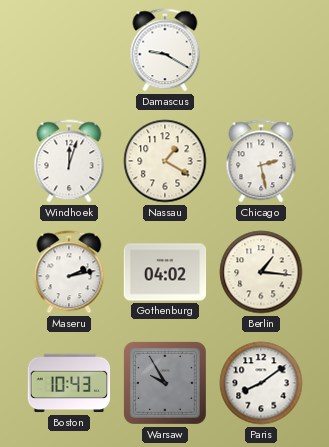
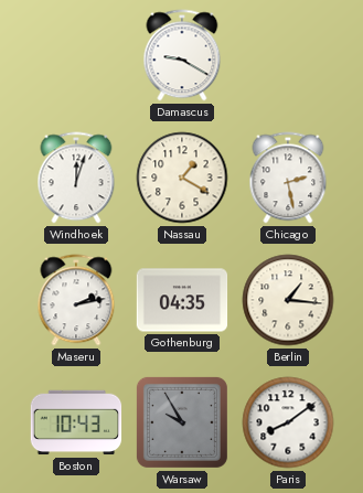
Gothenburg: 04:02 -> 04:35
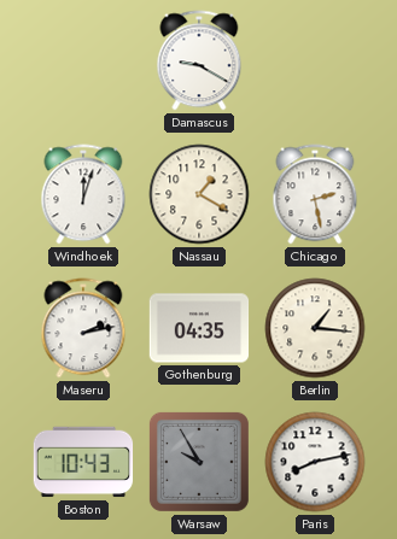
Paris: 8:09 -> 8:13
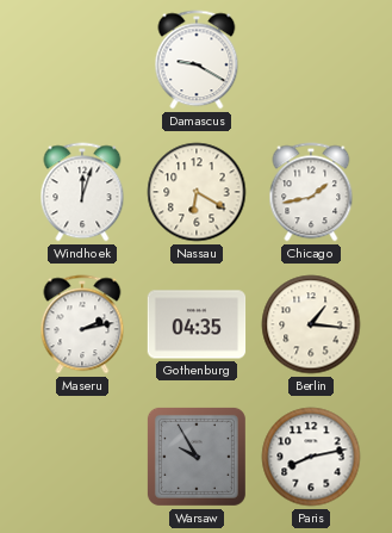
Nassau: 1:20 -> 6:20
Chicago: 2:28 -> 1:43
Boston: 10:43 -> none
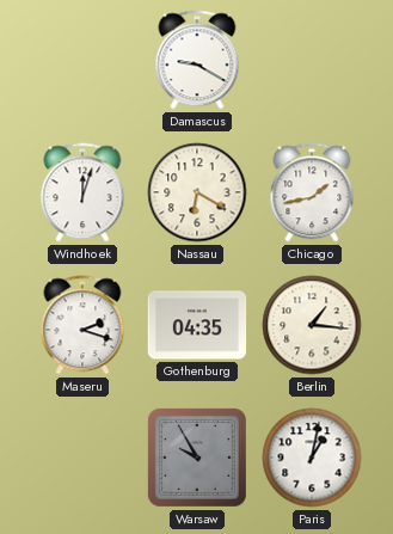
Maseru: 2:13 -> 2:18
Paris: 8:13 -> 1:02
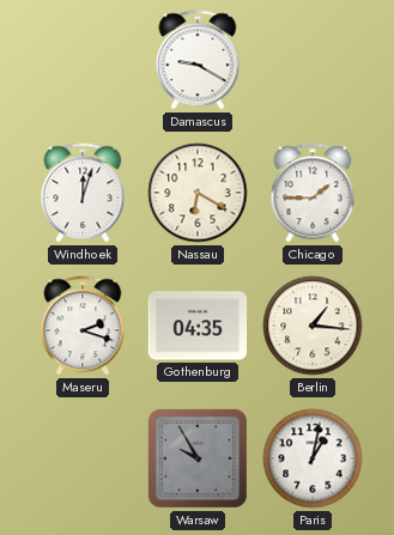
Chicago: 1:43 -> 1:45
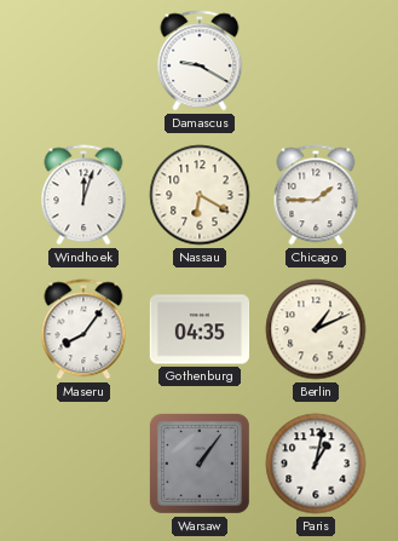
Maseru: 2:18 -> 8:06
Berlin: 1:16 -> 1:11
Warsaw: 9:55 -> 1:06
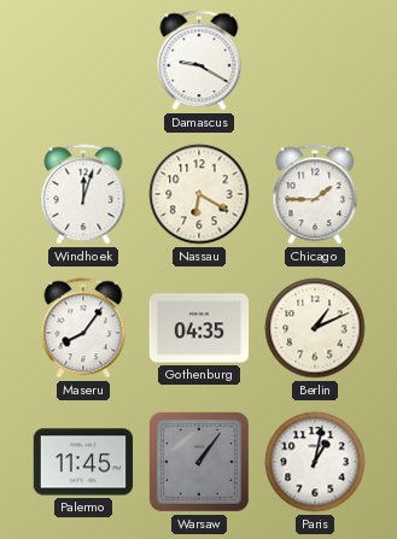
Palermo: none -> 11:45
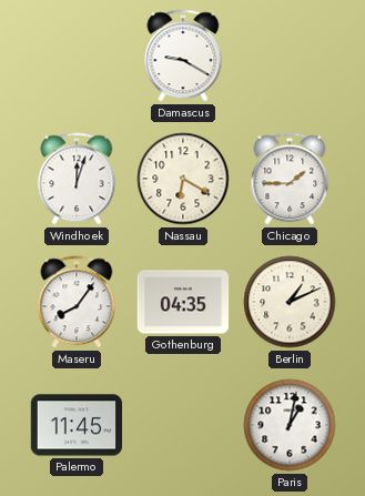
Warsaw: 1:06 -> none
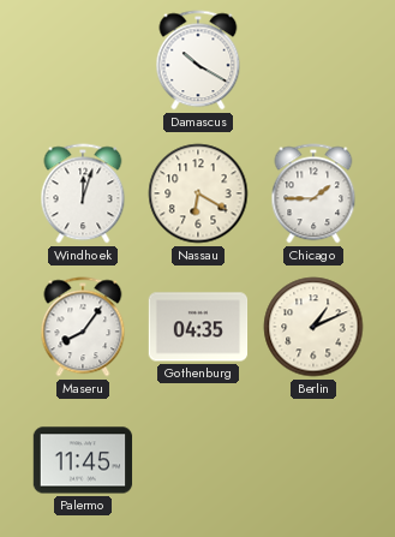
Damascus: 9:20 -> 10:20
Paris: 1:02 -> none
